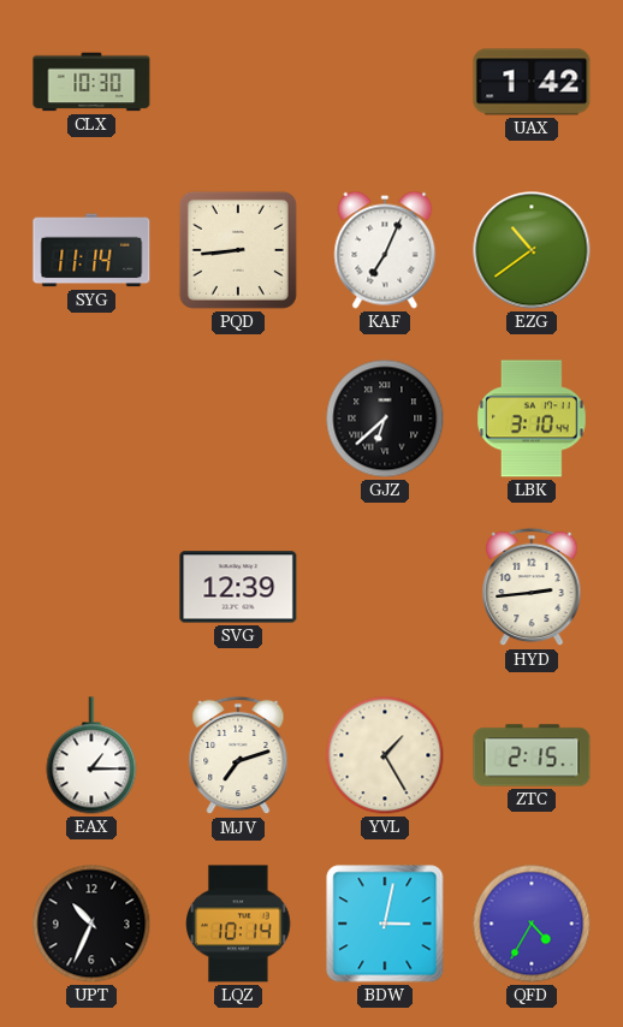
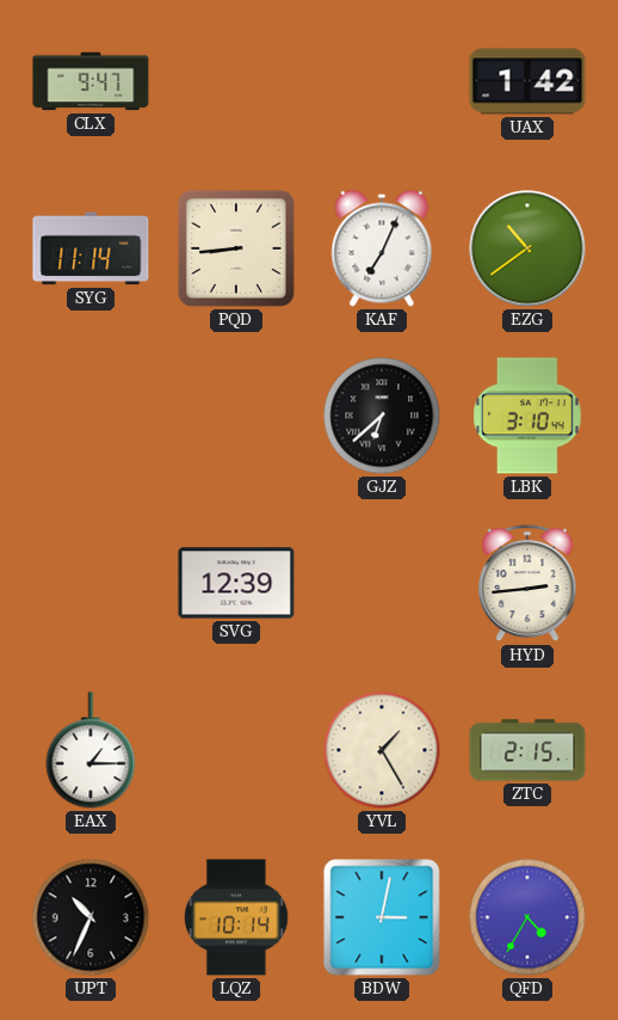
CLX: 10:30 -> 9:47
MJV: 7:12 -> none
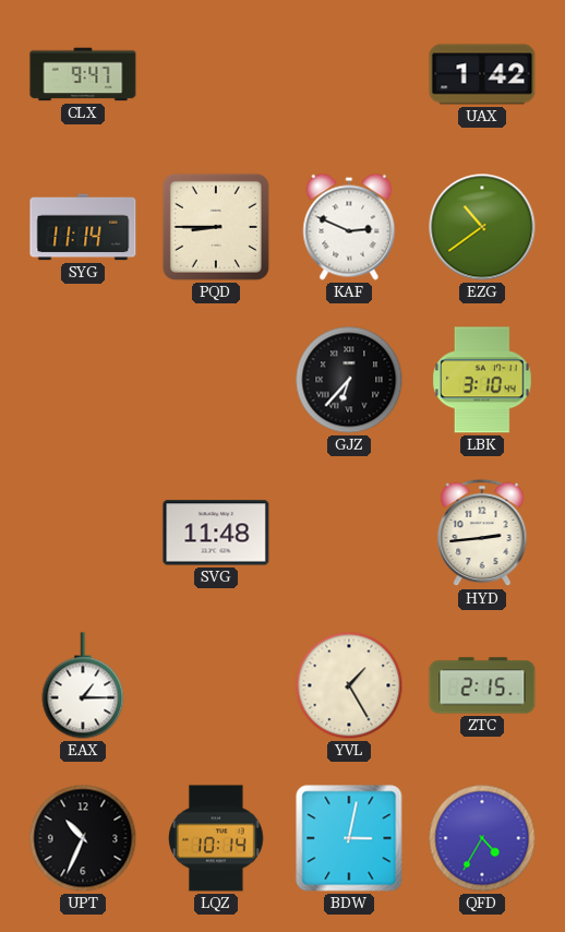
PQD: 8:44 -> 8:45
KAF: 7:04 -> 2:49
GJZ: 6:38 -> 6:37
SVG: 12:39 -> 11:48
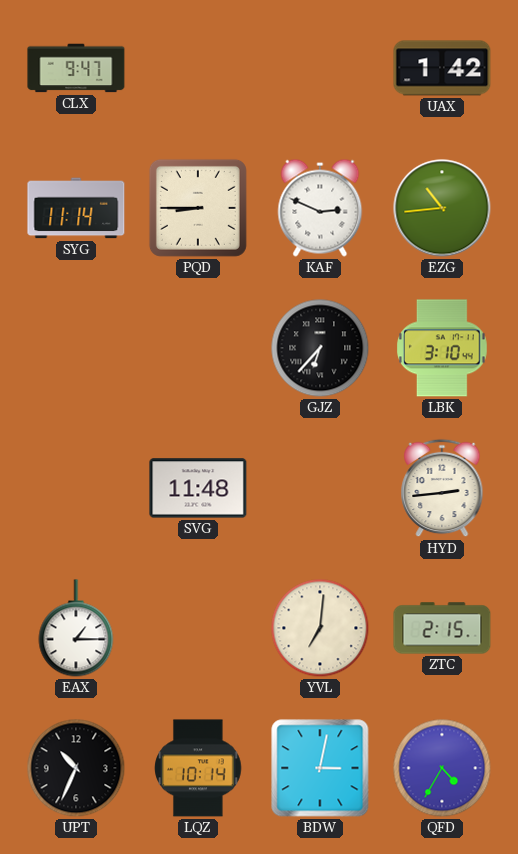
EZG: 10:39 -> 10:44
YVL: 1:25 -> 7:01
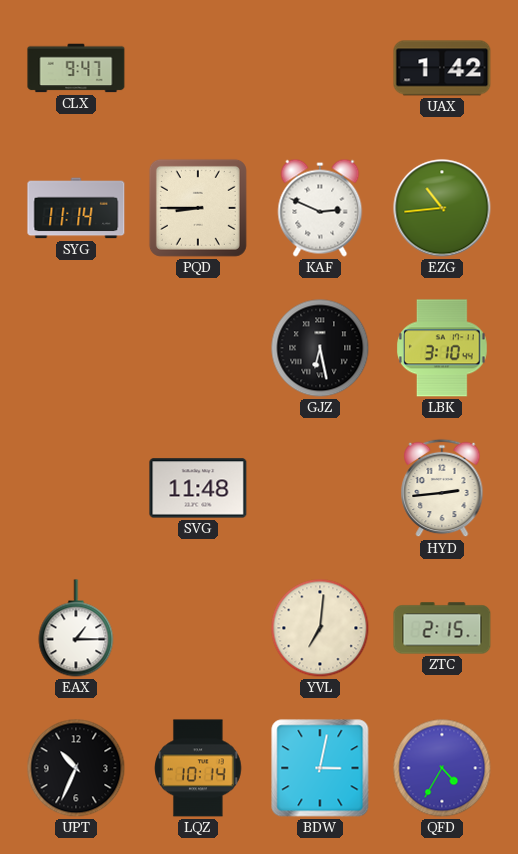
GJZ: 6:37 -> 6:28
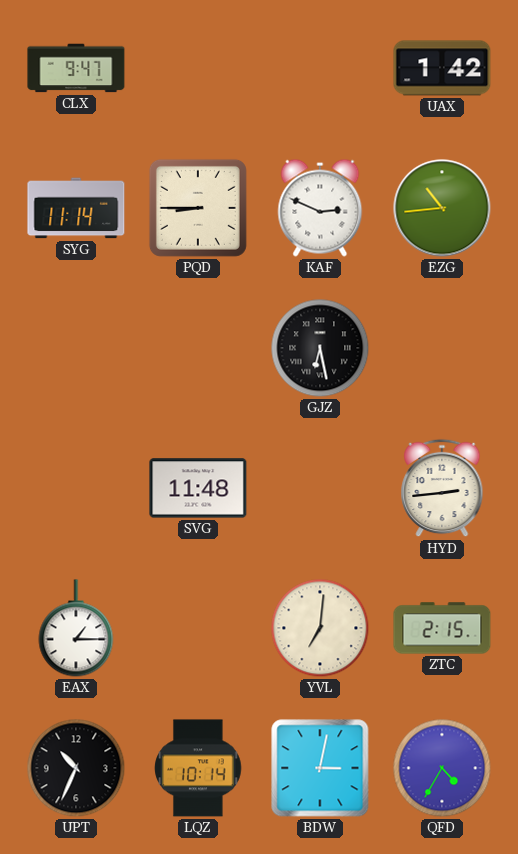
LBK: 3:10 -> none
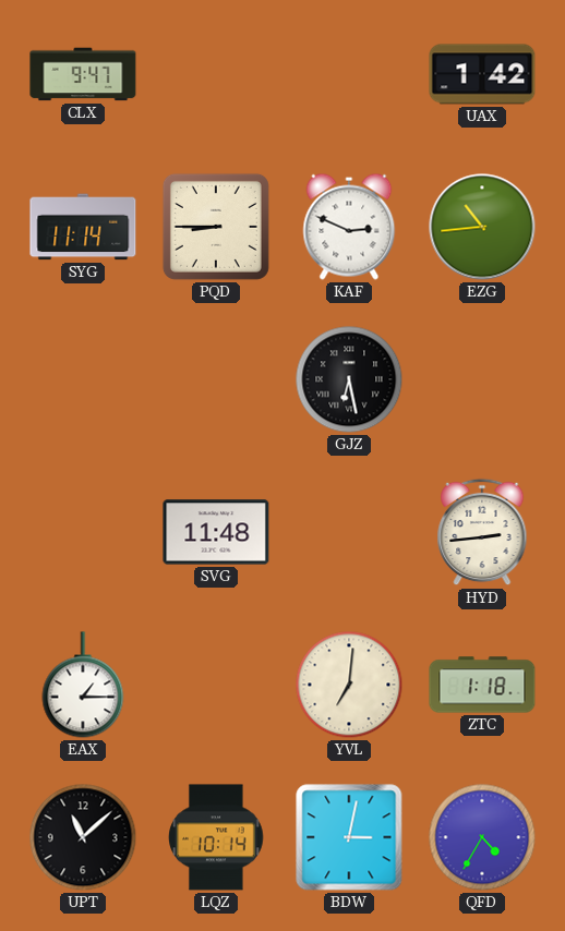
ZTC: 2:15 -> 1:18
UPT: 10:34 -> 11:08
